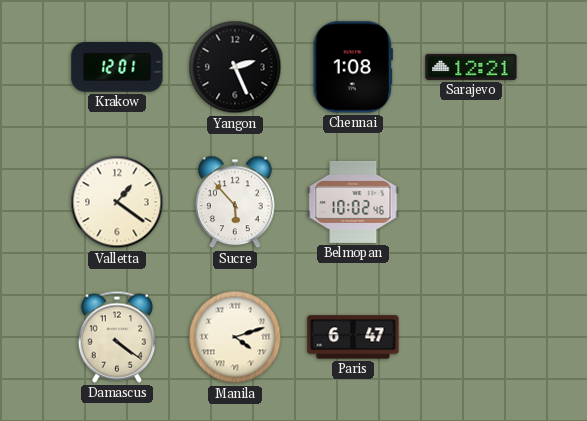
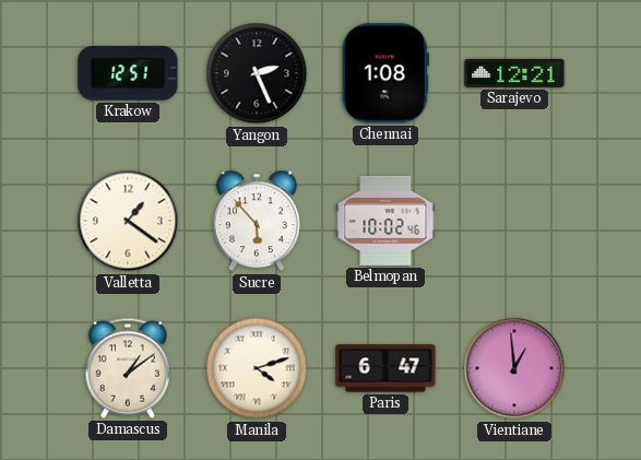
Krakow: 12:01 -> 12:51
Damascus: 4:21 -> 1:09
Vientiane: none -> 12:59
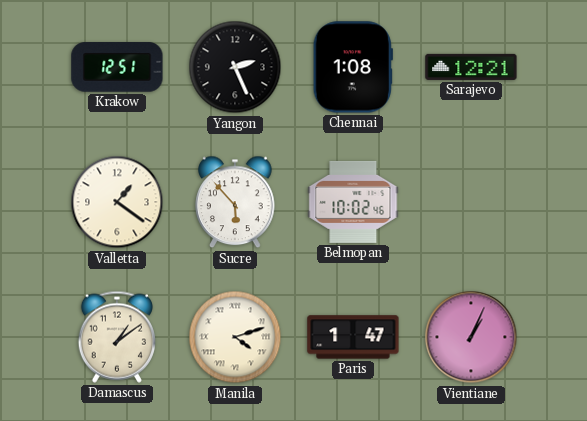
Paris: 6:47 -> 1:47
Vientiane: 12:59 -> 1:04
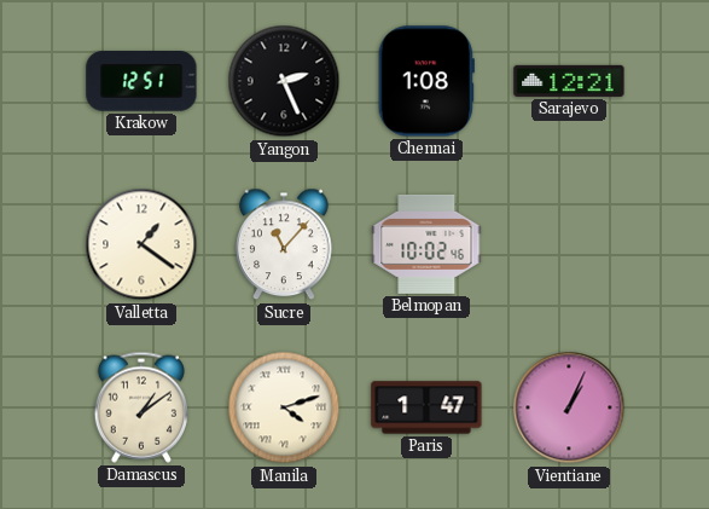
Sucre: 5:53 -> 11:07
